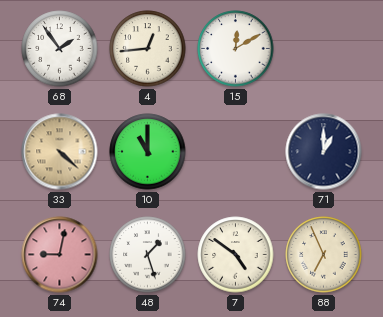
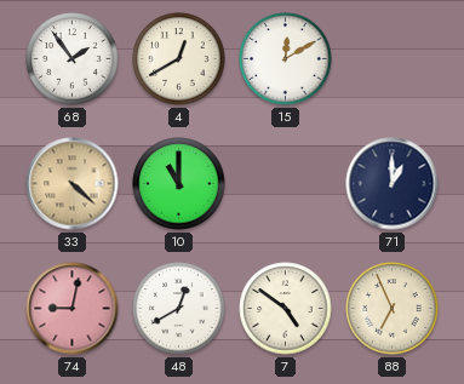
4: 12:44 -> 12:40
48: 1:27 -> 12:40
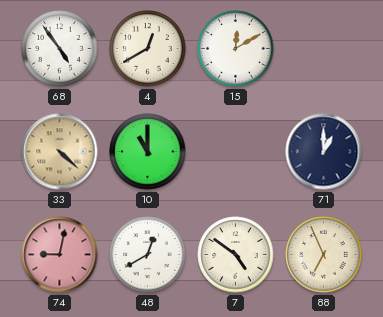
68: 1:54 -> 4:54
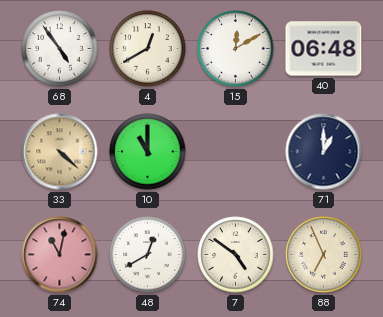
40: none -> 06:48
74: 9:02 -> 11:02
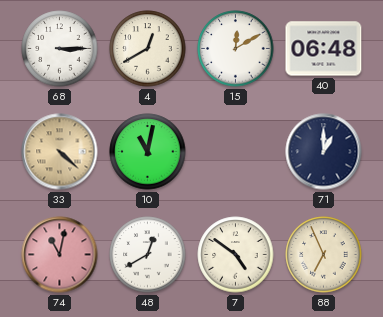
68: 4:54 -> 3:15
10: 11:00 -> 11:02
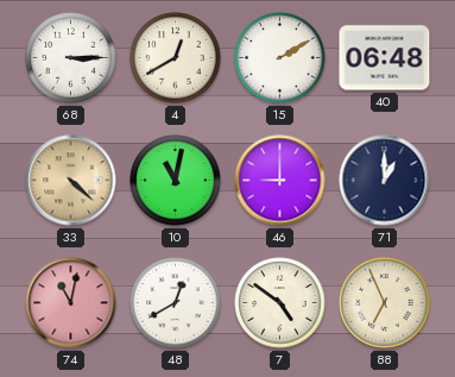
15: 12:10 -> 2:10
46: none -> 9:00
